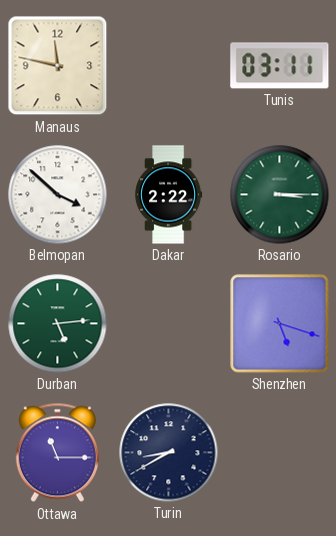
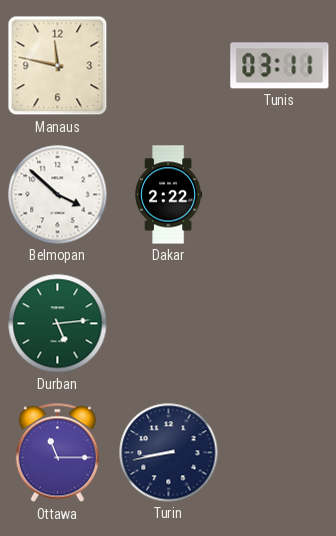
Rosario: 3:15 -> none
Shenzhen: 5:18 -> none
Turin: 8:40 -> 8:43
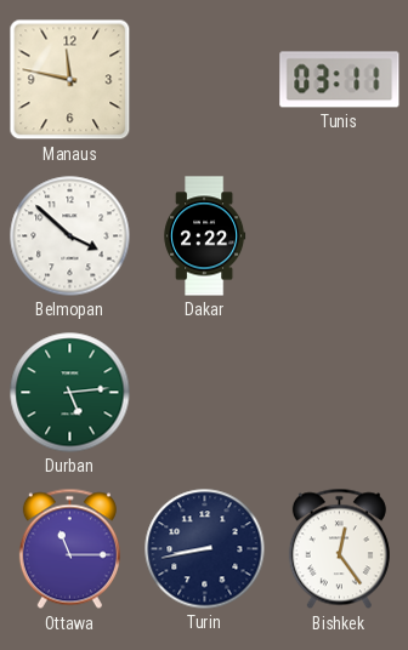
Bishkek: none -> 12:24
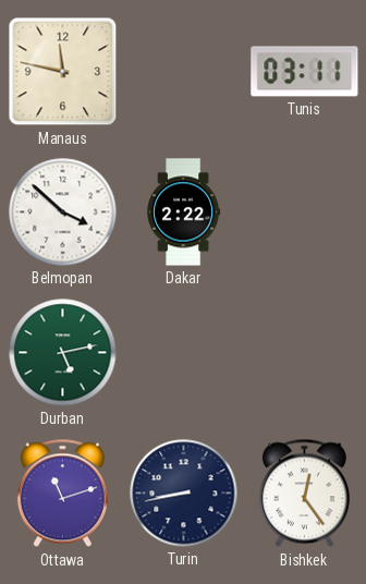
Durban: 5:14 -> 5:13
Ottawa: 11:15 -> 11:12
